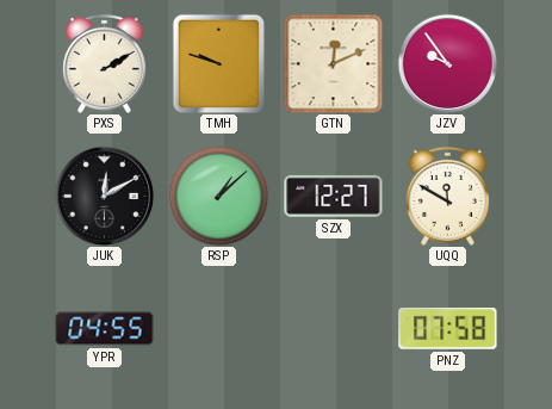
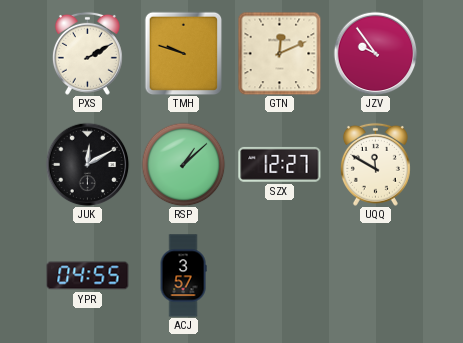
ACJ: none -> 3:57
PNZ: 07:58 -> none
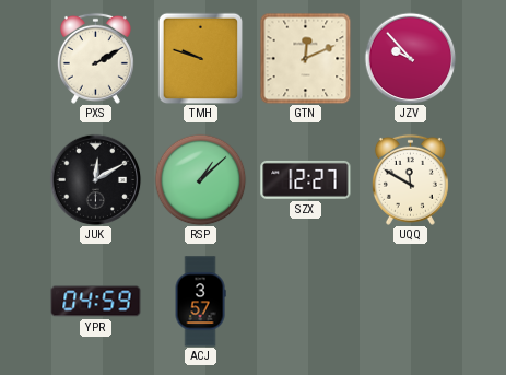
JZV: 9:54 -> 9:53
YPR: 04:55 -> 04:59
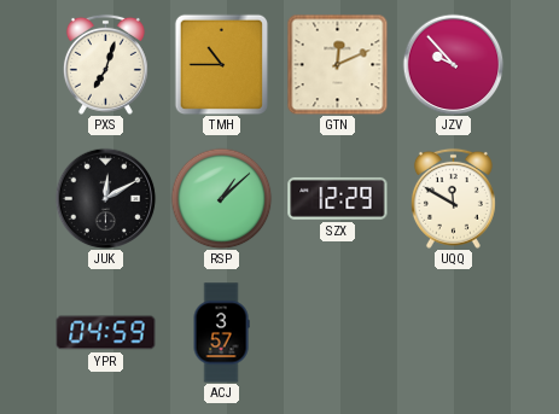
PXS: 2:10 -> 7:03
TMH: 9:48 -> 10:45
SZX: 12:27 -> 12:29
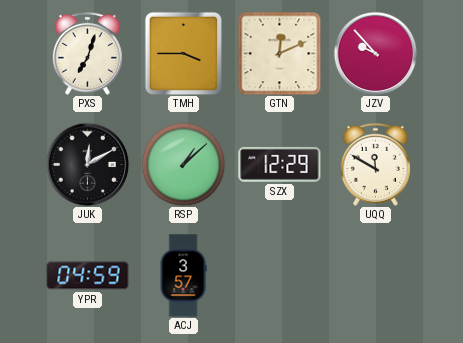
TMH: 10:45 -> 3:45
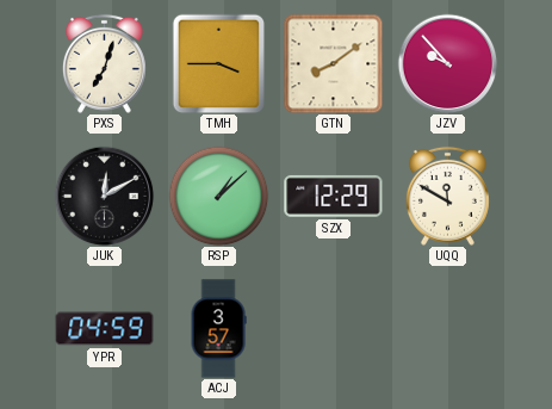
GTN: 12:11 -> 8:09
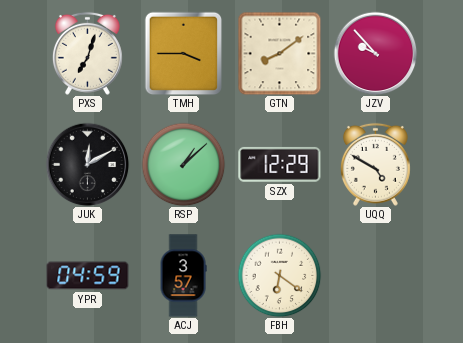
UQQ: 11:50 -> 4:50
FBH: none -> 6:21
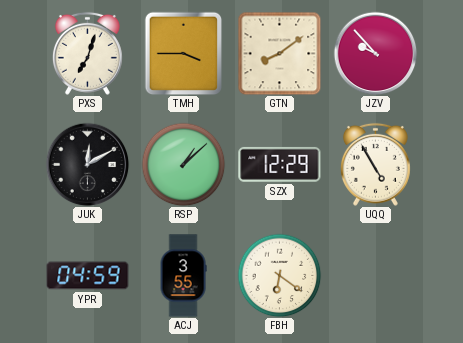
UQQ: 4:50 -> 4:55
ACJ: 3:57 -> 3:55
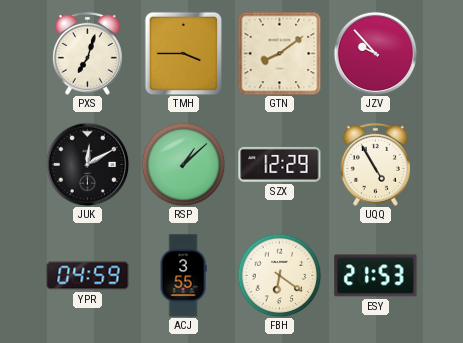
ESY: none -> 21:53
